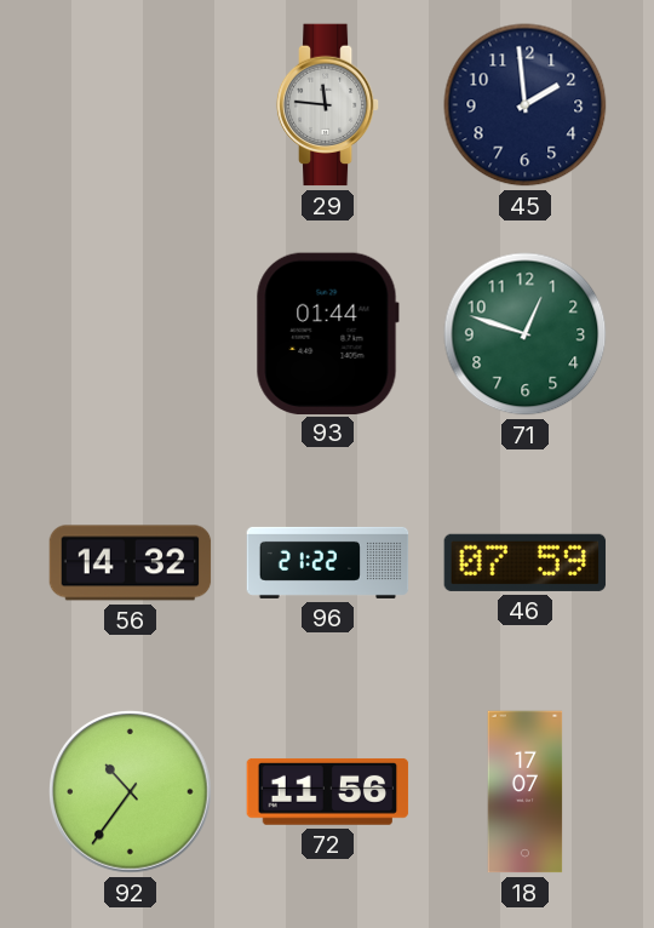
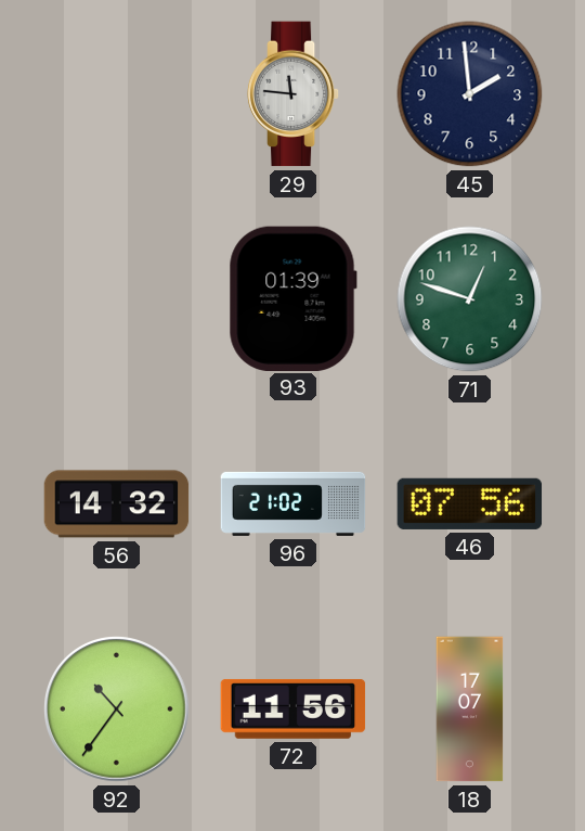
93: 01:44 -> 01:39
96: 21:22 -> 21:02
46: 07:59 -> 07:56
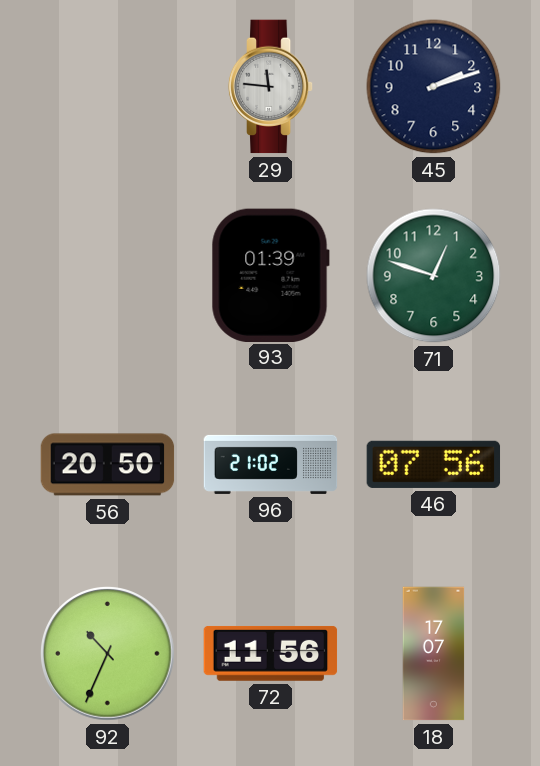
45: 1:59 -> 2:12
56: 14:32 -> 20:50
92: 10:36 -> 10:34
